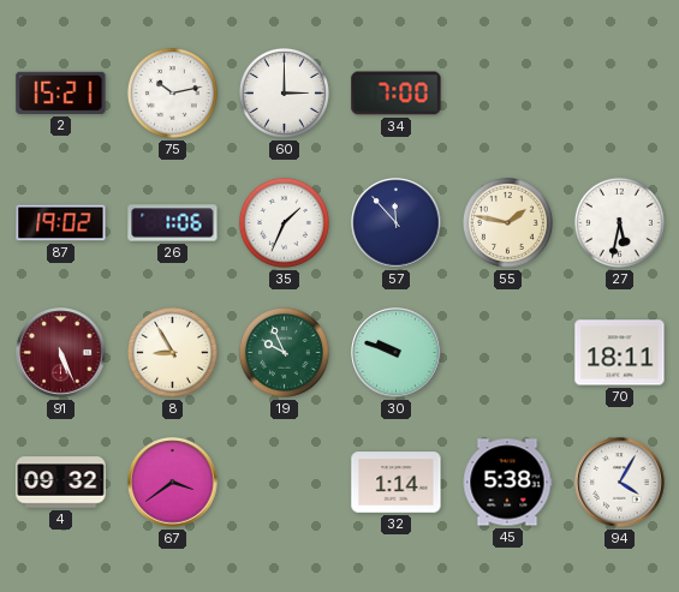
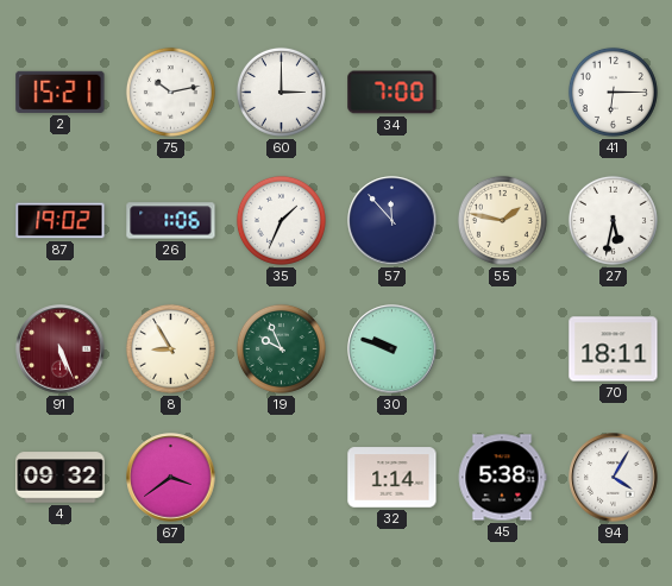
41: none -> 6:15
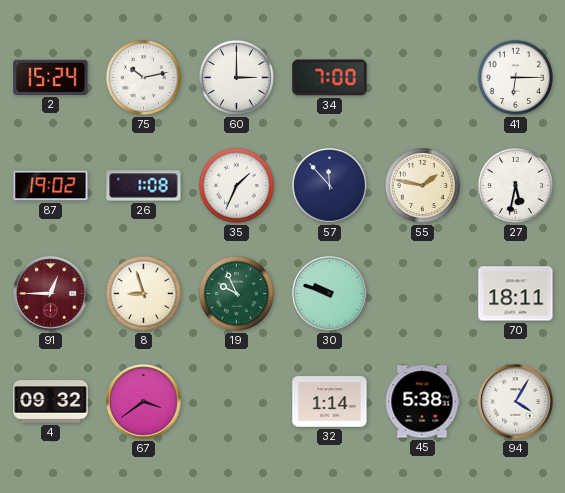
2: 15:21 -> 15:24
26: 1:06 -> 1:08
91: 5:26 -> 12:45
8: 8:55 -> 8:57
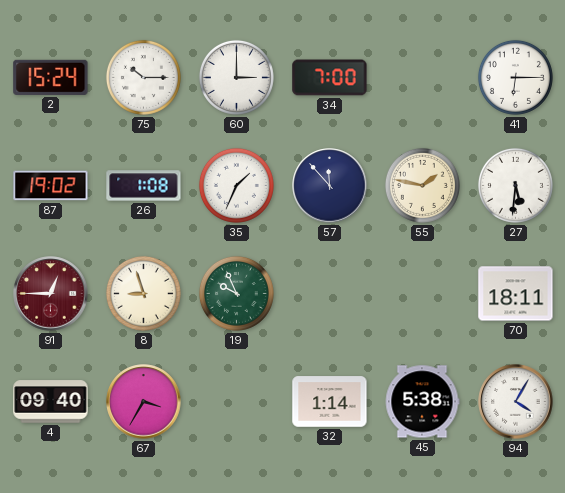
75: 10:13 -> 10:15
27: 5:32 -> 5:31
30: 9:48 -> none
4: 09:32 -> 09:40
67: 3:39 -> 3:35
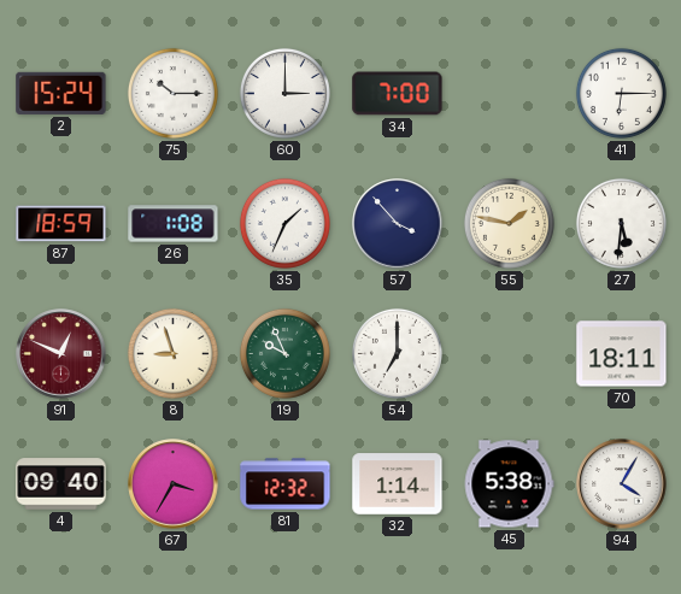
87: 19:02 -> 18:59
57: 11:53 -> 3:53
91: 12:45 -> 12:49
54: none -> 7:00
81: none -> 12:32
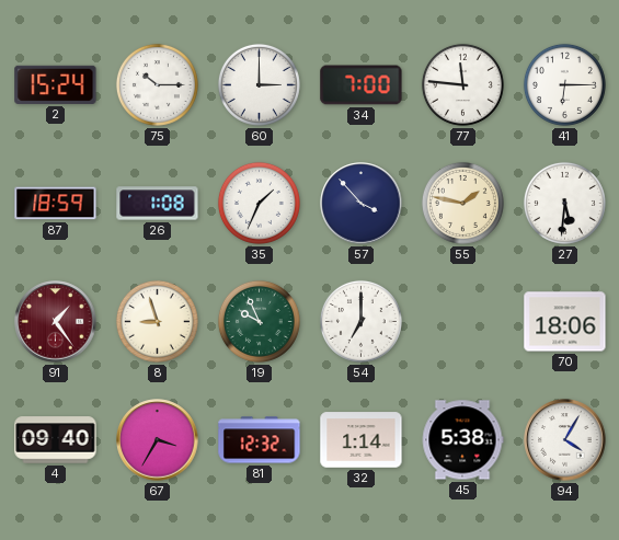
77: none -> 11:46
91: 12:49 -> 1:24
70: 18:11 -> 18:06
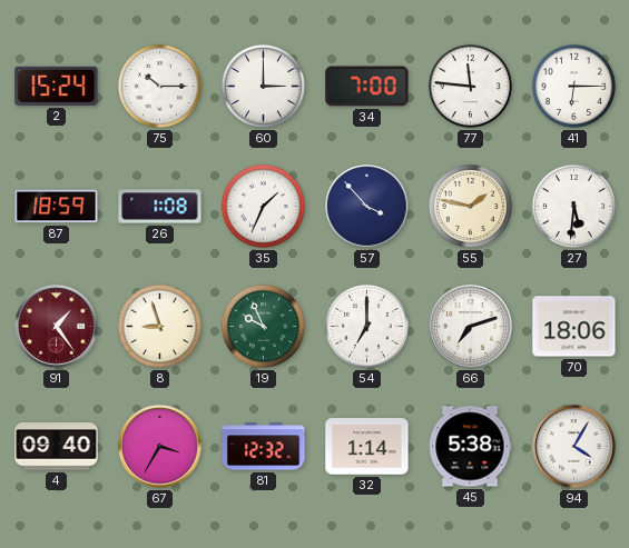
66: none -> 7:12
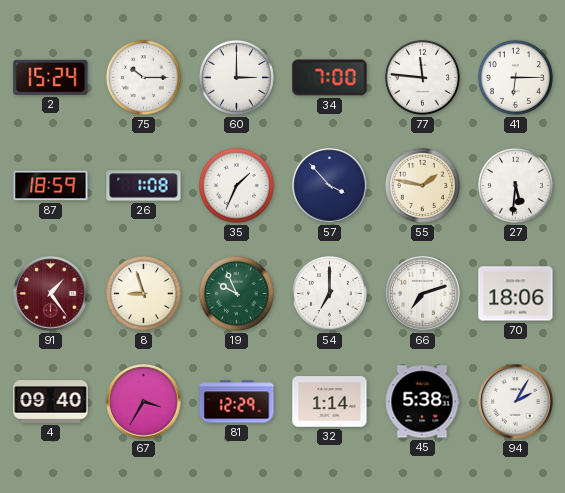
81: 12:32 -> 12:29
94: 4:05 -> 2:05
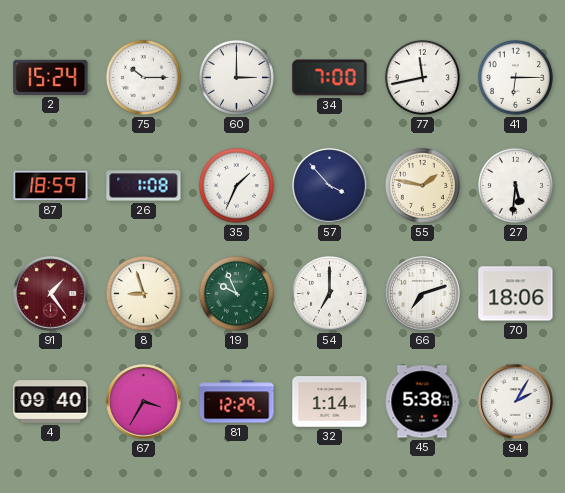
77: 11:46 -> 11:43
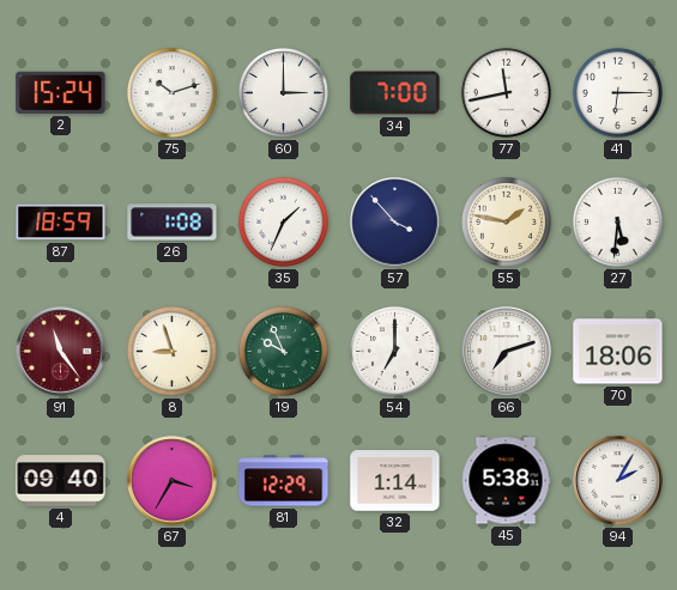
75: 10:15 -> 10:12
91: 1:24 -> 11:24
